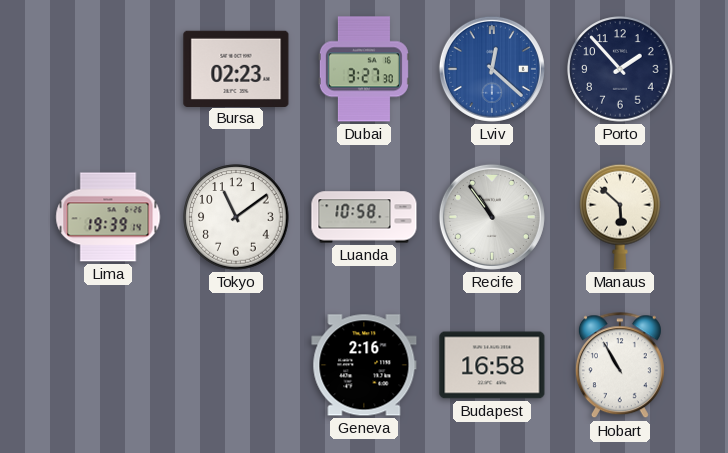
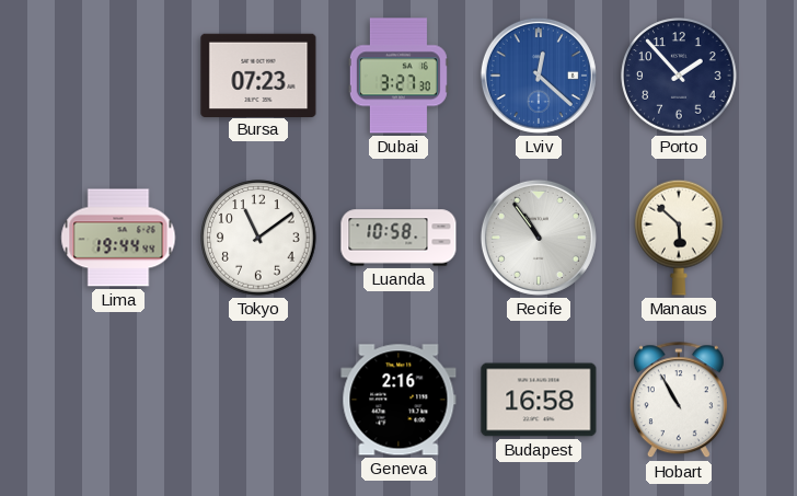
Bursa: 02:23 -> 07:23
Lima: 19:39 -> 19:44
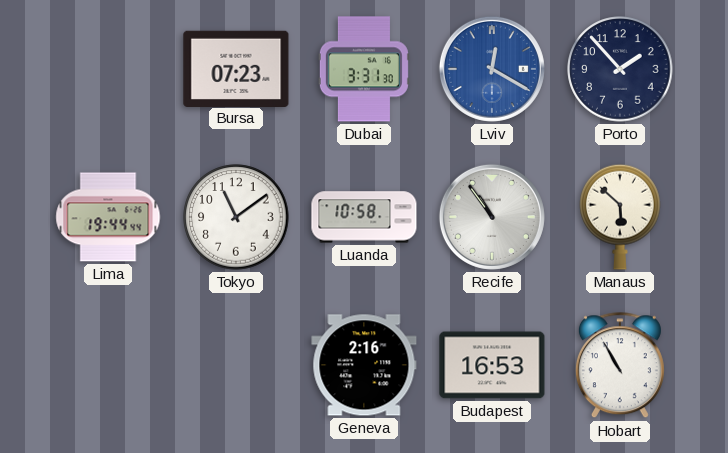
Dubai: 3:27 -> 3:31
Lviv: 12:22 -> 12:20
Budapest: 16:58 -> 16:53
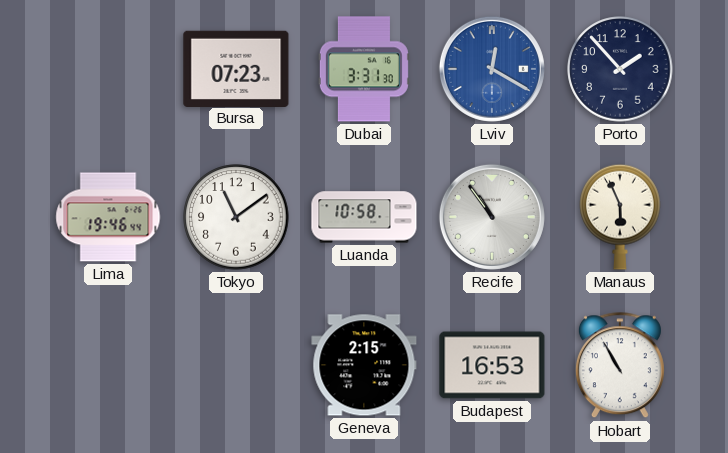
Lima: 19:44 -> 19:46
Manaus: 5:52 -> 5:56
Geneva: 2:16 -> 2:15
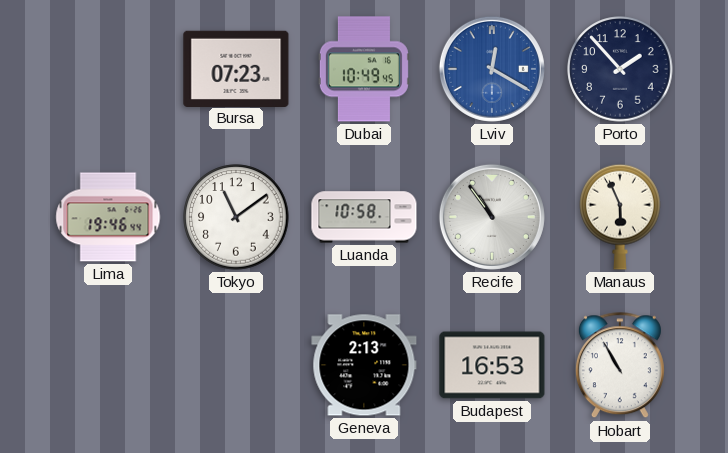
Dubai: 3:31 -> 10:49
Geneva: 2:15 -> 2:13
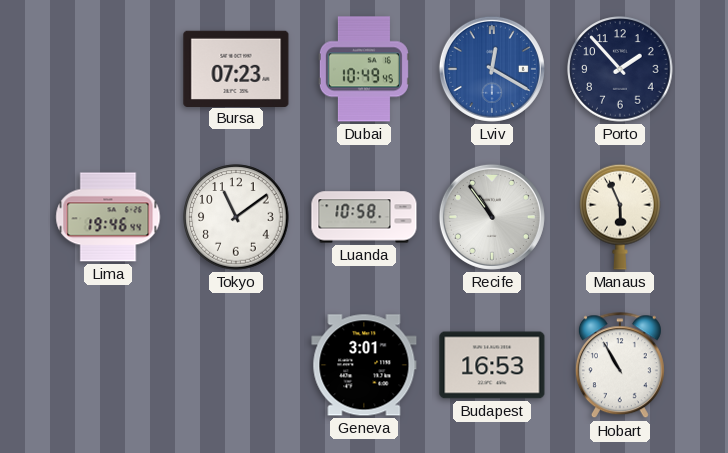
Geneva: 2:13 -> 3:01
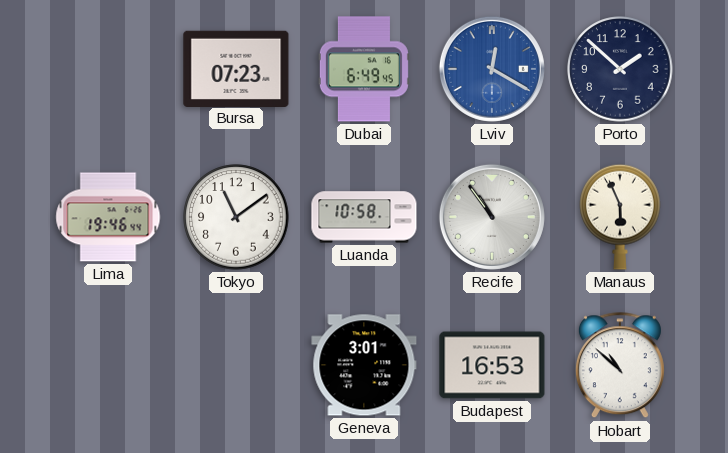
Dubai: 10:49 -> 6:49
Porto: 1:53 -> 1:52
Hobart: 10:55 -> 10:52
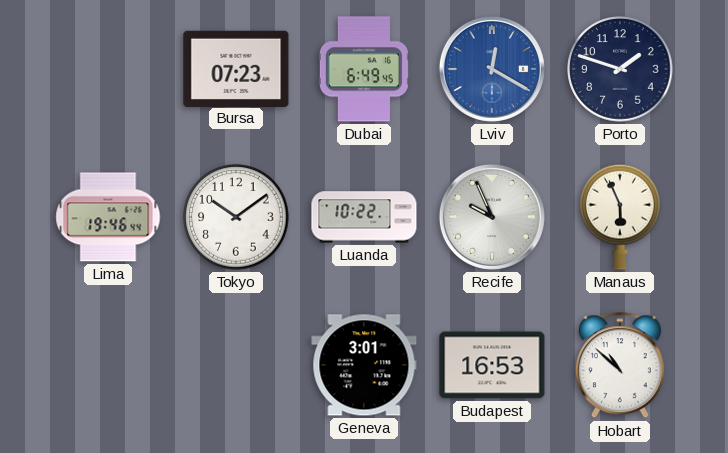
Porto: 1:52 -> 1:48
Tokyo: 11:09 -> 10:09
Luanda: 10:58 -> 10:22
Recife: 10:54 -> 9:56
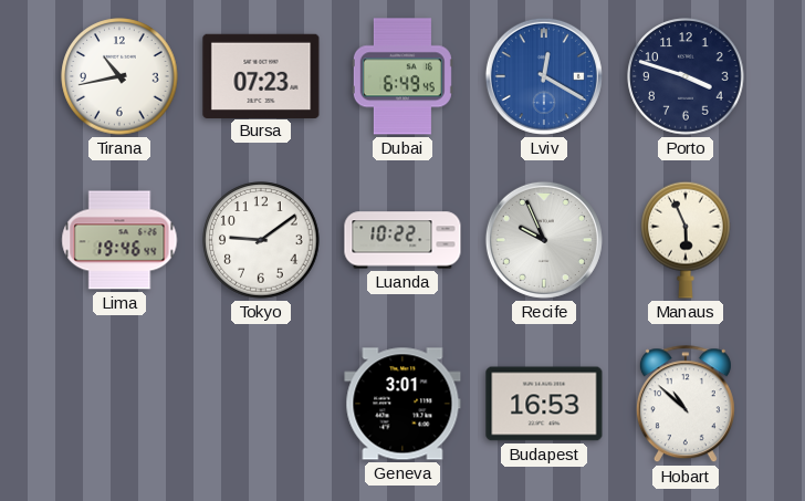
Tirana: none -> 10:43
Porto: 1:48 -> 3:48
Tokyo: 10:09 -> 9:09
